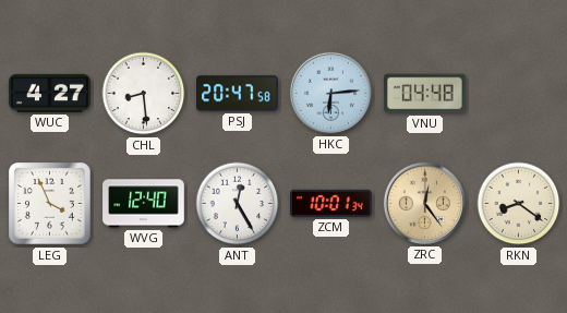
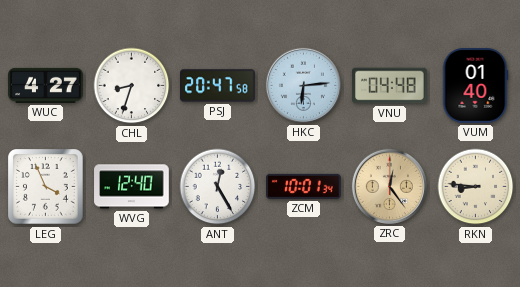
CHL: 8:29 -> 8:33
VUM: none -> 01:40
RKN: 8:21 -> 8:46
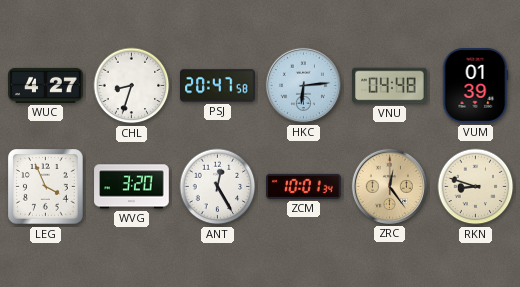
VUM: 01:40 -> 01:39
WVG: 12:40 -> 3:20
RKN: 8:46 -> 8:48
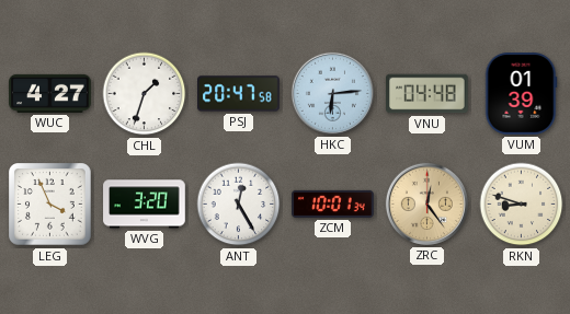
CHL: 8:33 -> 1:33
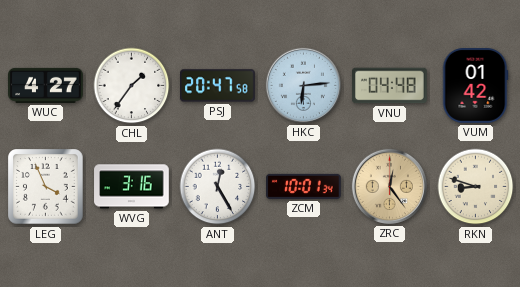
CHL: 1:33 -> 1:36
VUM: 01:39 -> 01:42
WVG: 3:20 -> 3:16
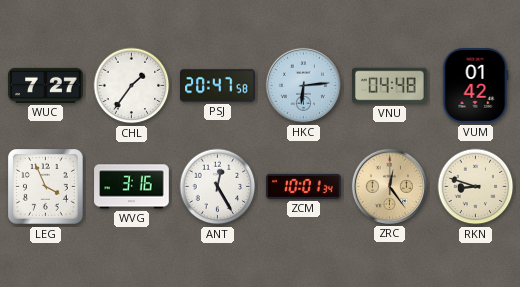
WUC: 4:27 -> 7:27
